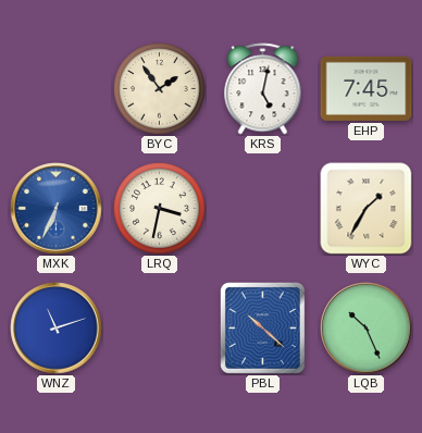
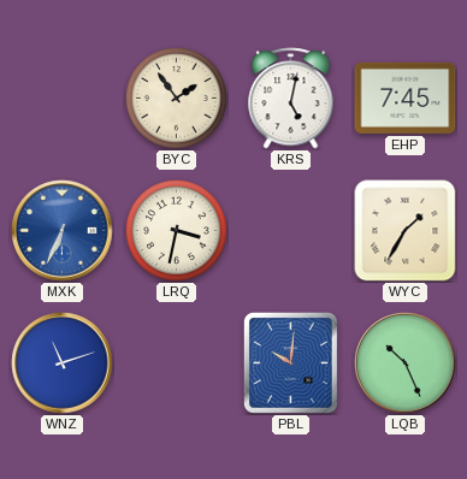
PBL: 10:22 -> 10:01
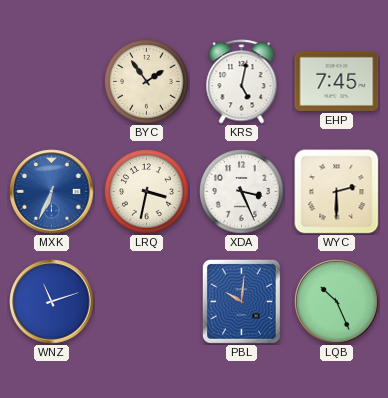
XDA: none -> 3:26
WYC: 1:35 -> 2:30
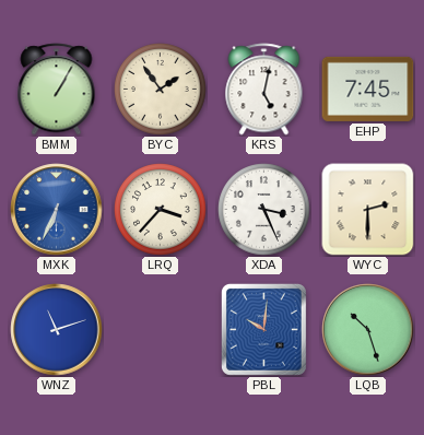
BMM: none -> 1:05
LRQ: 3:32 -> 3:37
LQB: 10:26 -> 10:27
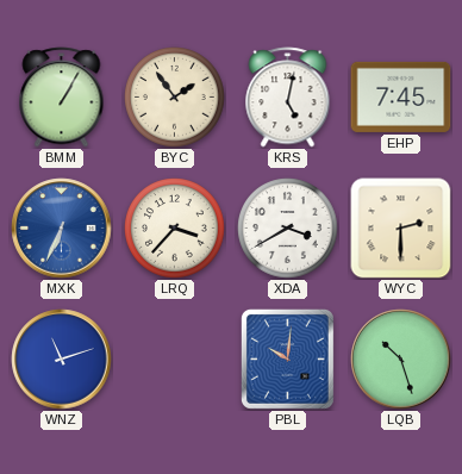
XDA: 3:26 -> 3:40
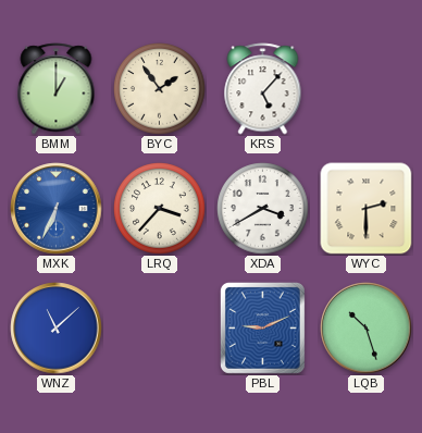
BMM: 1:05 -> 1:00
KRS: 5:02 -> 5:07
EHP: 7:45 -> none
WNZ: 11:12 -> 11:08
PBL: 10:01 -> 9:11
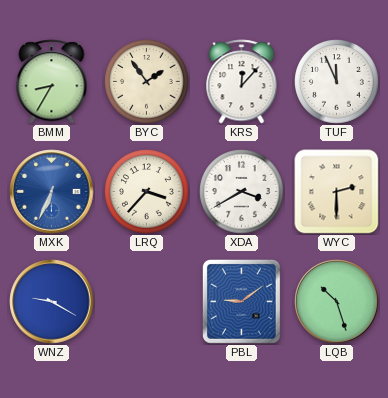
BMM: 1:00 -> 8:35
KRS: 5:07 -> 12:07
TUF: none -> 11:56
WNZ: 11:08 -> 9:20
PBL: 9:11 -> 9:09
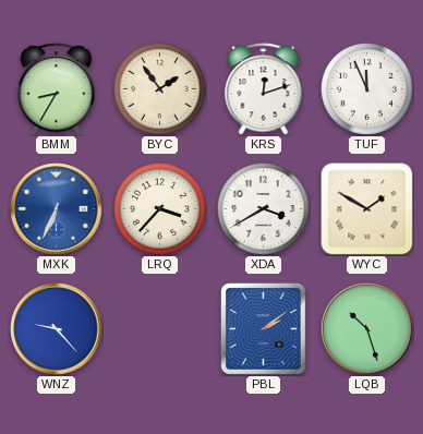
KRS: 12:07 -> 12:12
WYC: 2:30 -> 1:50
WNZ: 9:20 -> 9:23
PBL: 9:09 -> 2:09
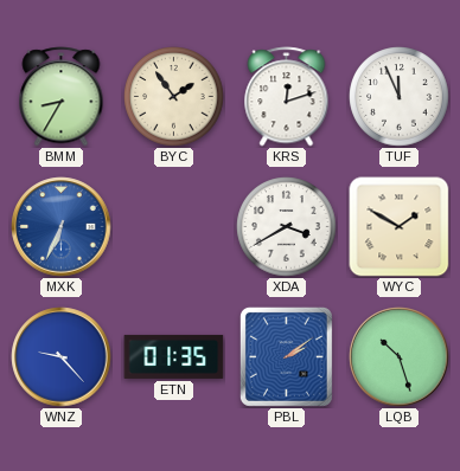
LRQ: 3:37 -> none
ETN: none -> 01:35
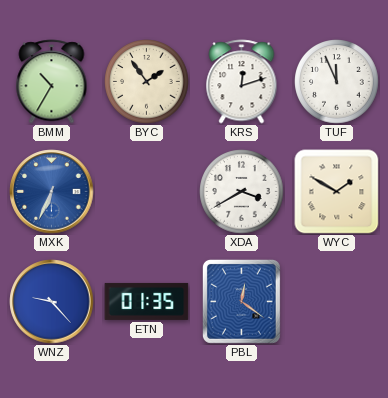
BMM: 8:35 -> 10:35
PBL: 2:09 -> 12:21
LQB: 10:27 -> none
